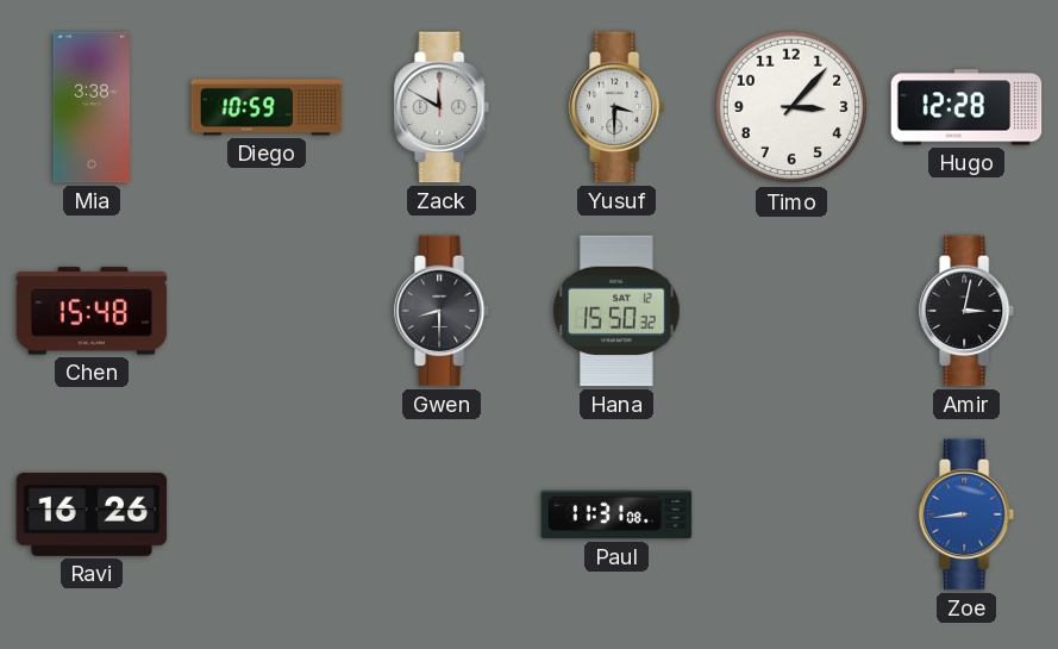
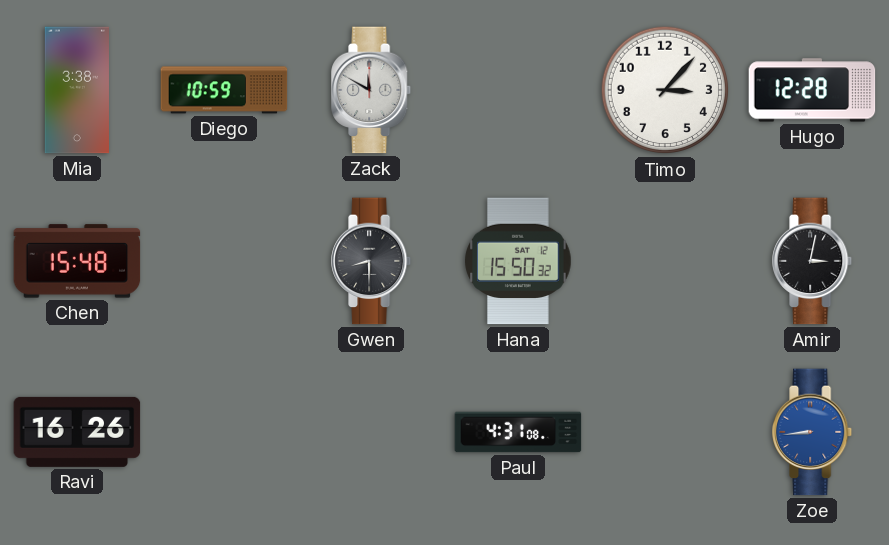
Yusuf: 3:30 -> none
Paul: 11:31 -> 4:31
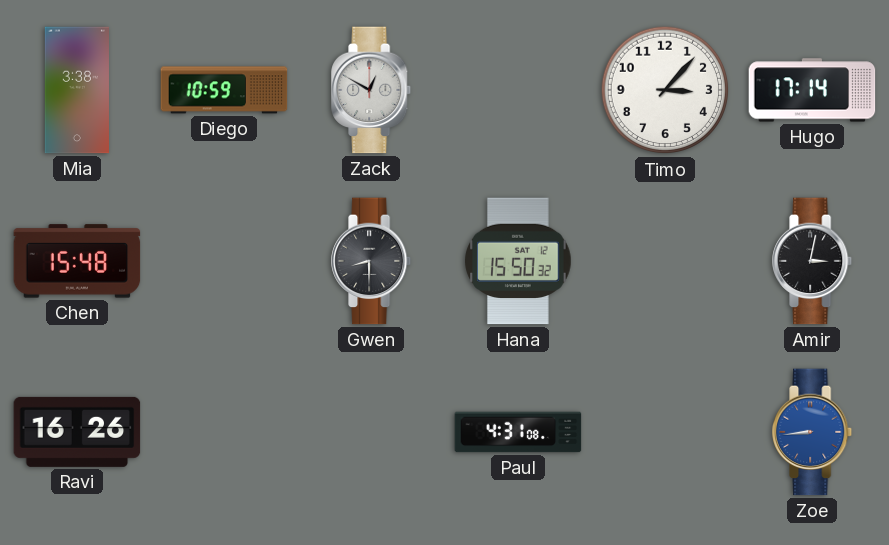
Zack: 11:50 -> 12:50
Hugo: 12:28 -> 17:14
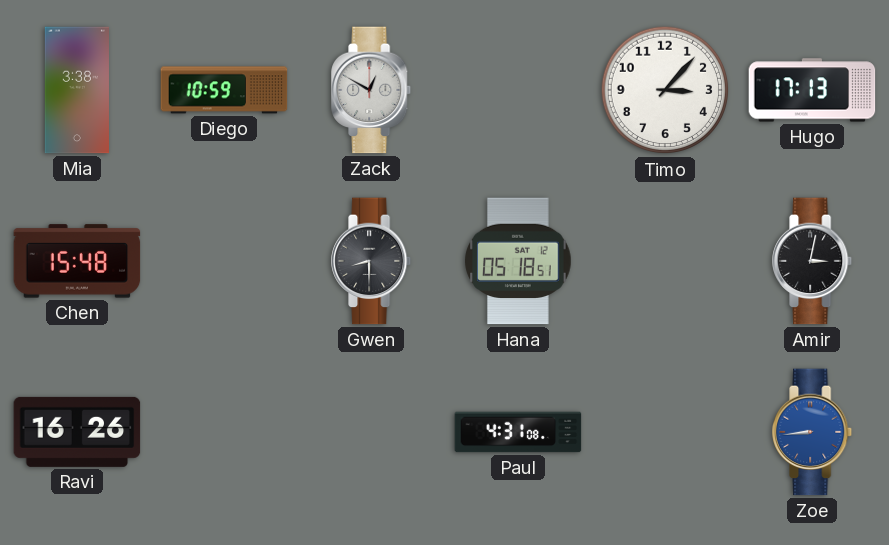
Hugo: 17:14 -> 17:13
Hana: 15:50 -> 05:18
